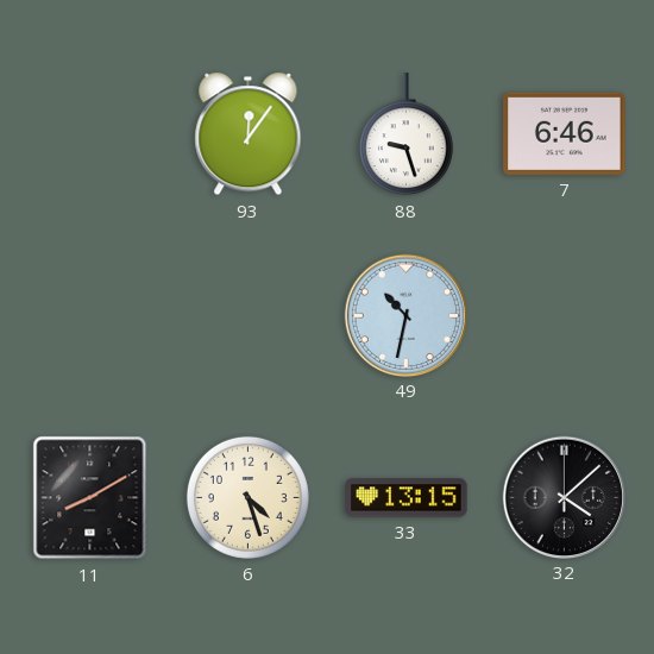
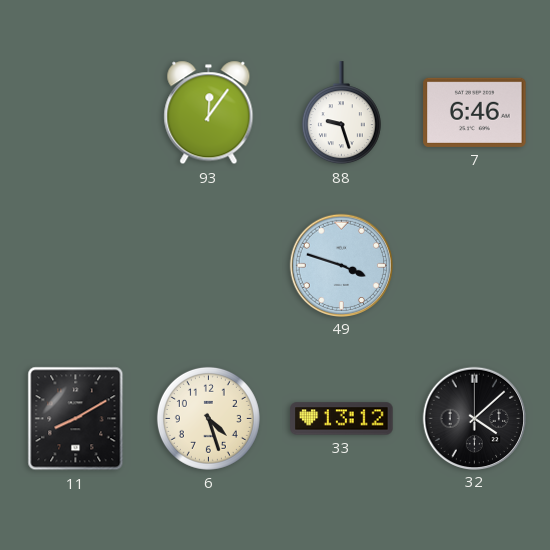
49: 10:32 -> 3:48
33: 13:15 -> 13:12
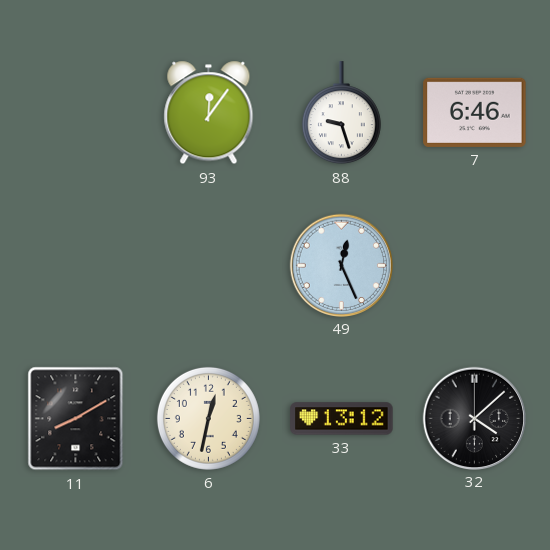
49: 3:48 -> 12:26
6: 4:27 -> 12:32
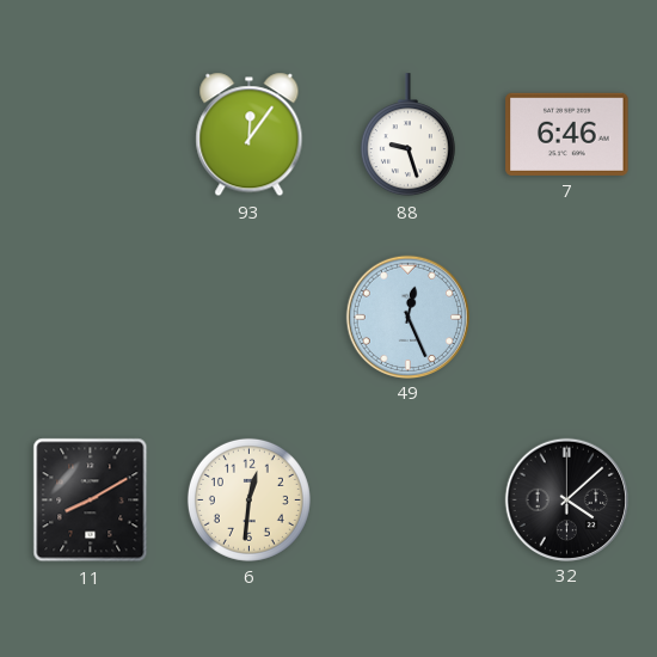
6: 12:32 -> 12:31
33: 13:12 -> none
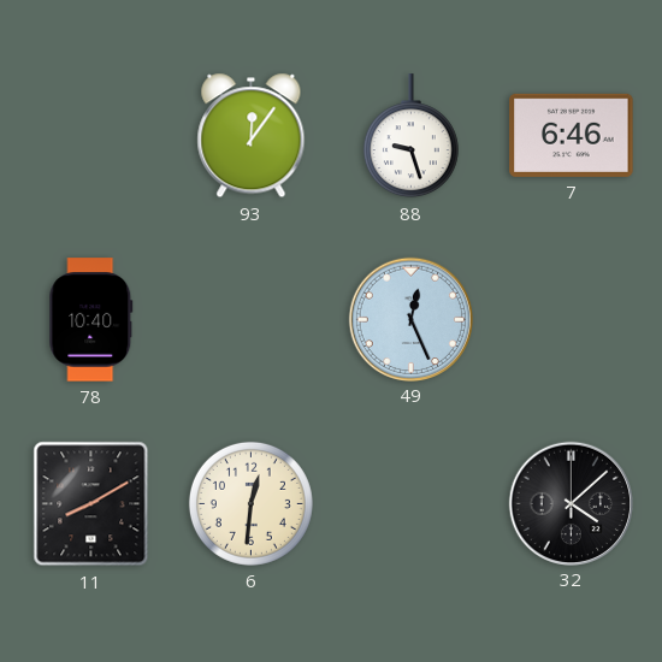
78: none -> 10:40
